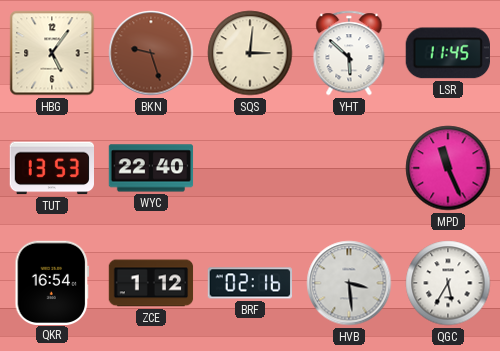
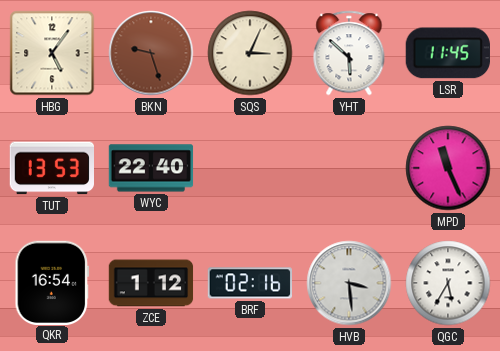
SQS: 3:01 -> 3:04
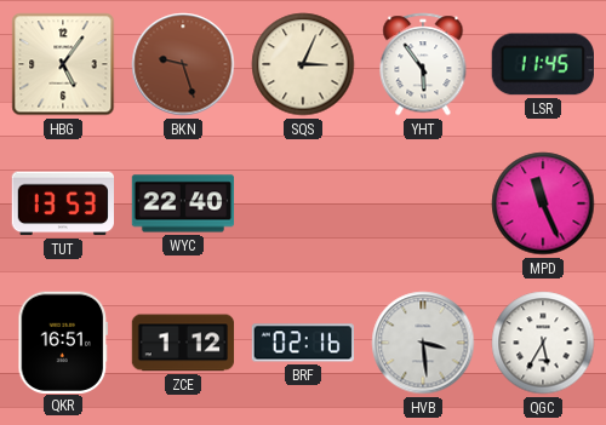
YHT: 5:52 -> 5:54
QKR: 16:54 -> 16:51
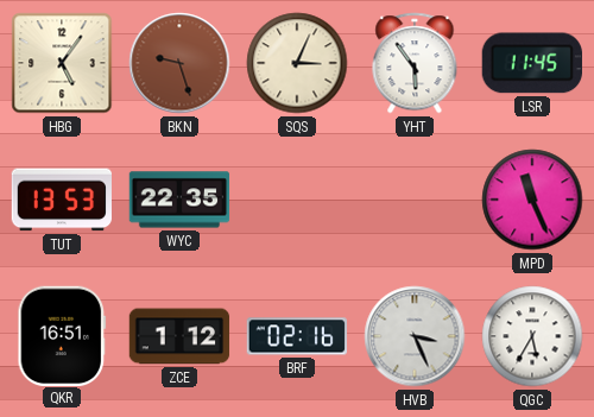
WYC: 22:40 -> 22:35
HVB: 3:29 -> 3:26
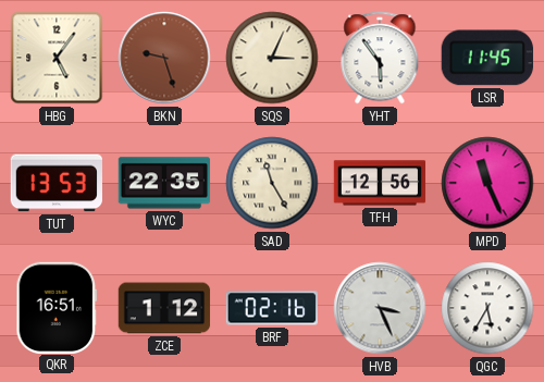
SAD: none -> 11:25
TFH: none -> 12:56
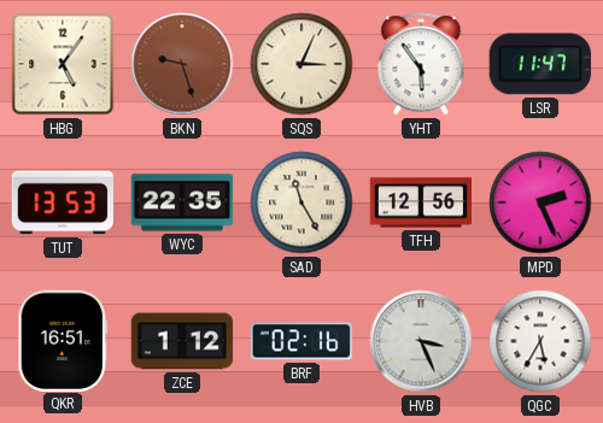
LSR: 11:45 -> 11:47
MPD: 11:26 -> 2:26
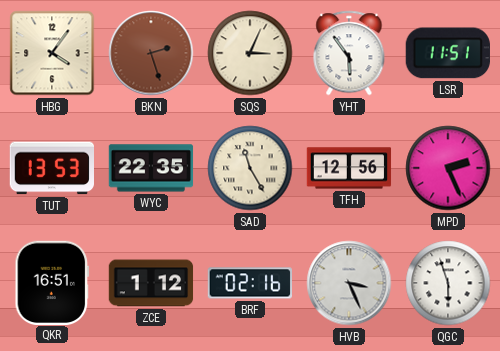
HBG: 5:06 -> 4:06
BKN: 9:27 -> 2:27
LSR: 11:47 -> 11:51
QGC: 5:35 -> 5:57
